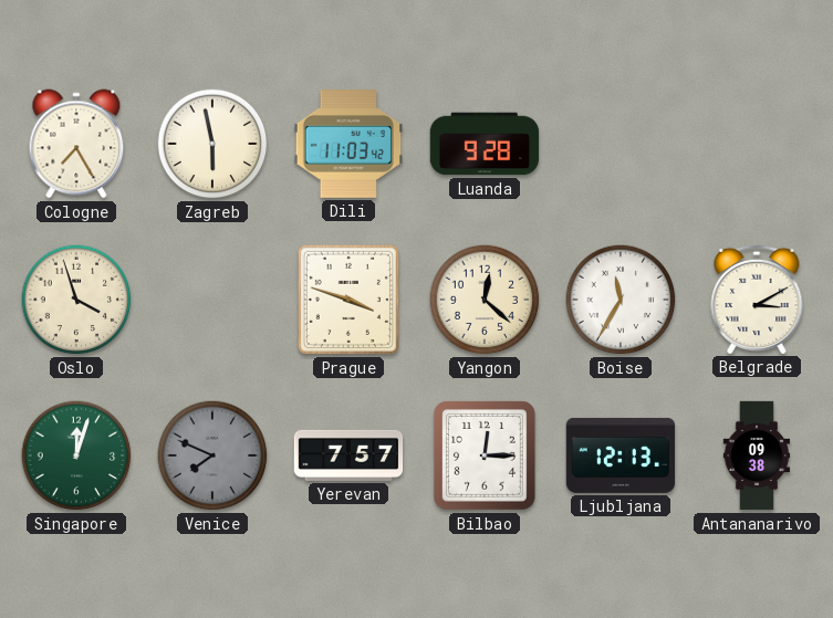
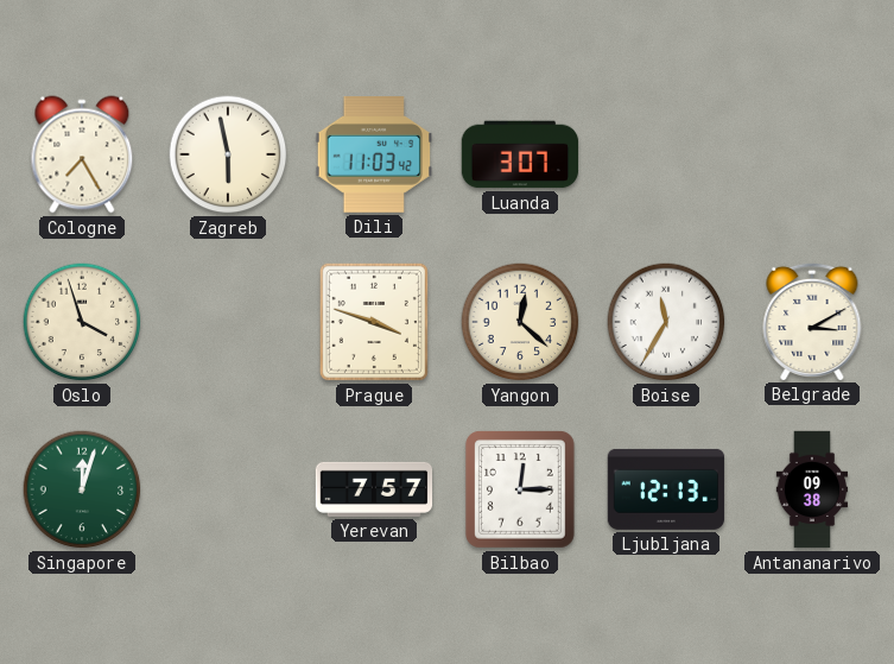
Luanda: 9:28 -> 3:07
Venice: 7:49 -> none
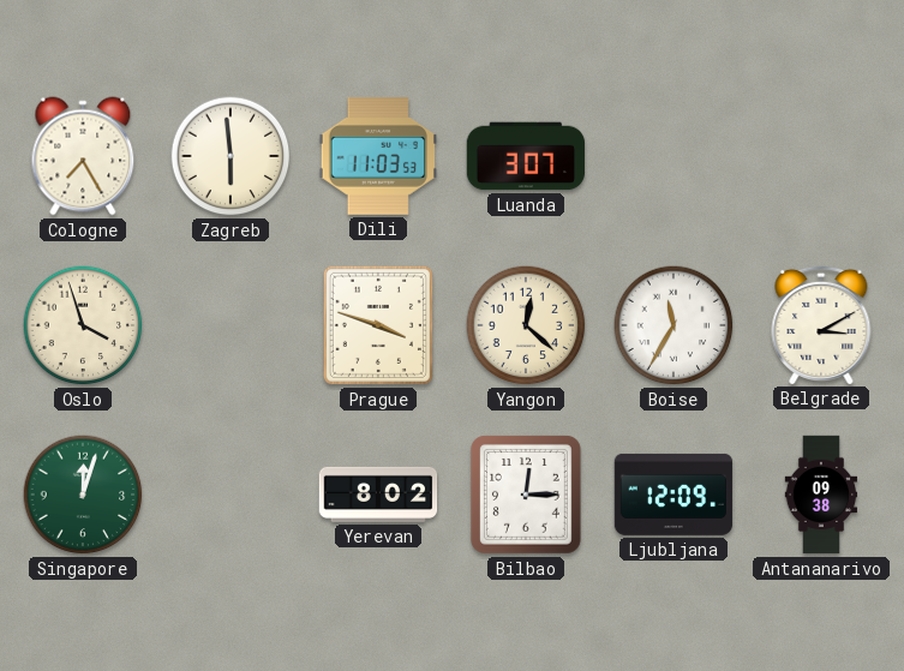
Zagreb: 5:58 -> 5:59
Dili: 11:03:42 -> 11:03:53
Yerevan: 7:57 -> 8:02
Ljubljana: 12:13 -> 12:09
